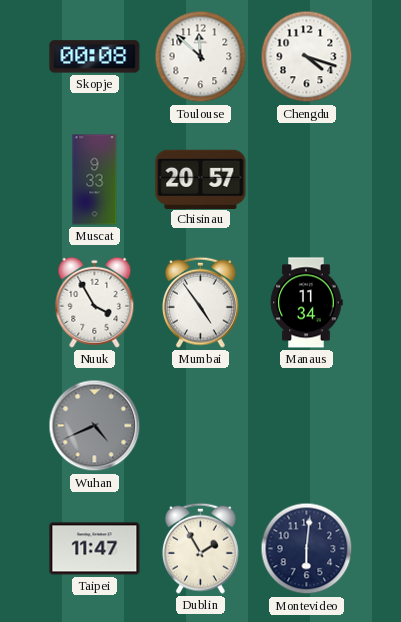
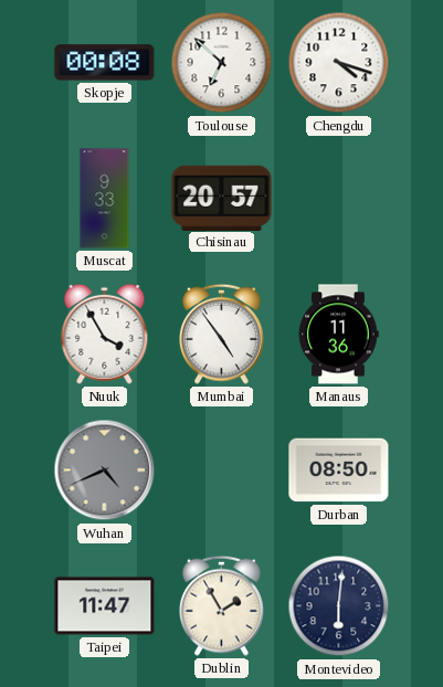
Toulouse: 11:52 -> 6:52
Manaus: 11:34 -> 11:36
Durban: none -> 08:50
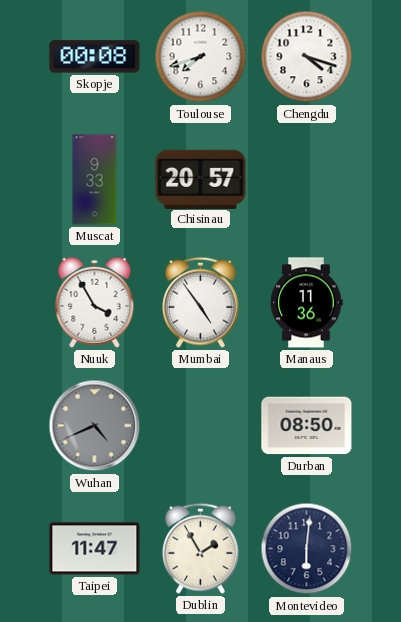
Toulouse: 6:52 -> 7:42
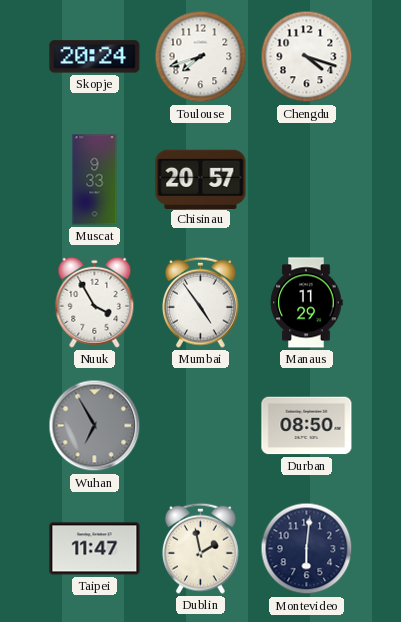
Skopje: 00:08 -> 20:24
Manaus: 11:36 -> 11:29
Wuhan: 4:41 -> 6:55
Dublin: 1:55 -> 1:58
